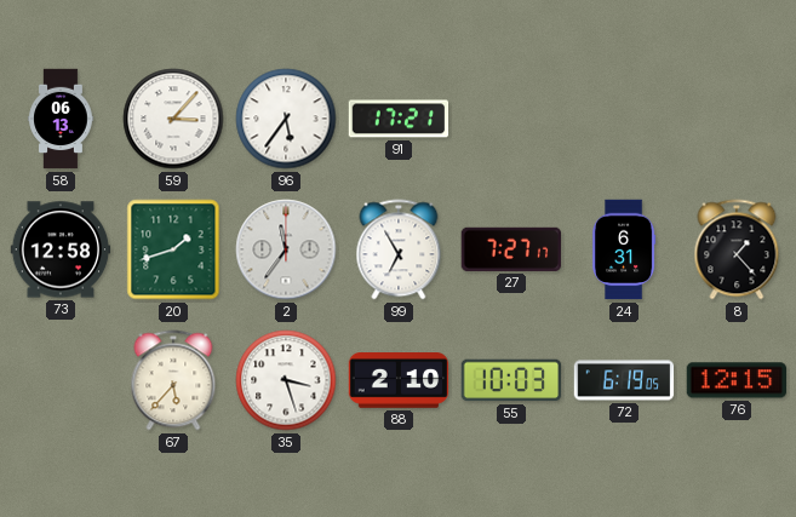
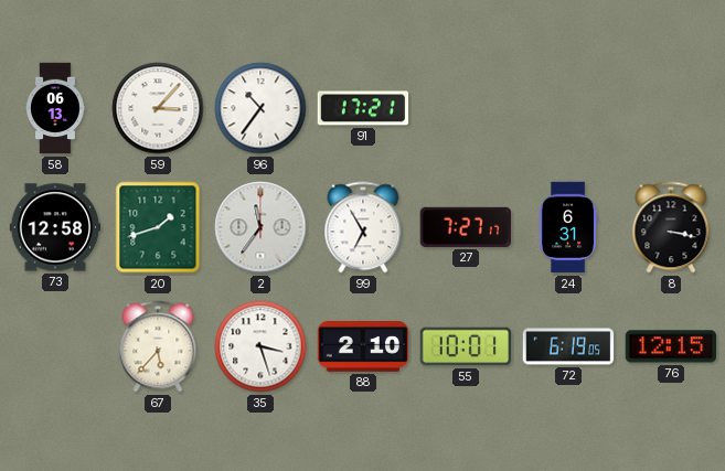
96: 5:36 -> 10:36
8: 1:23 -> 3:17
55: 10:03 -> 10:01
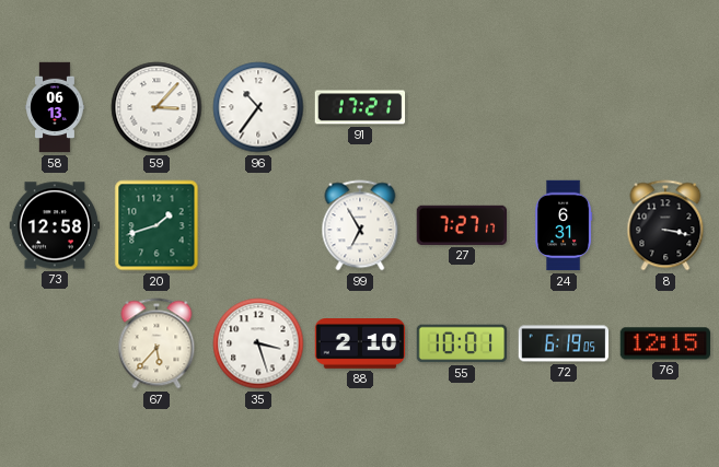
2: 11:36 -> none
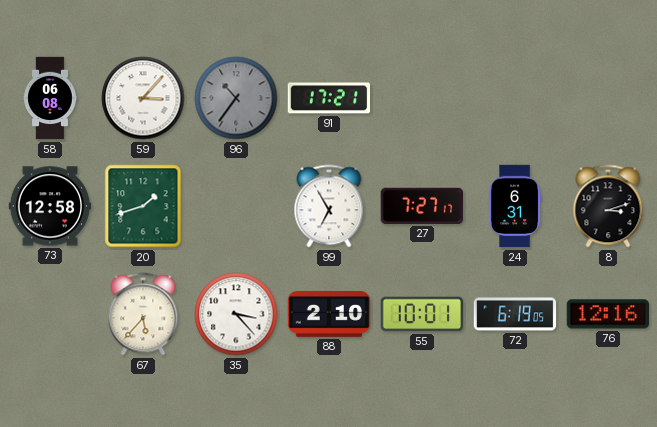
58: 06:13 -> 06:08
96 dial: white -> grey
8: 3:17 -> 3:12
35: 3:27 -> 3:23
76: 12:15 -> 12:16
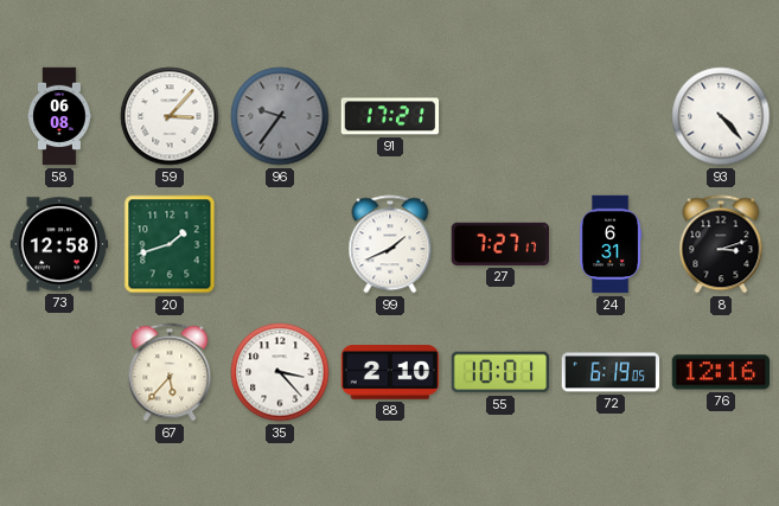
96: 10:36 -> 9:36
93: none -> 4:23
99: 6:55 -> 1:41
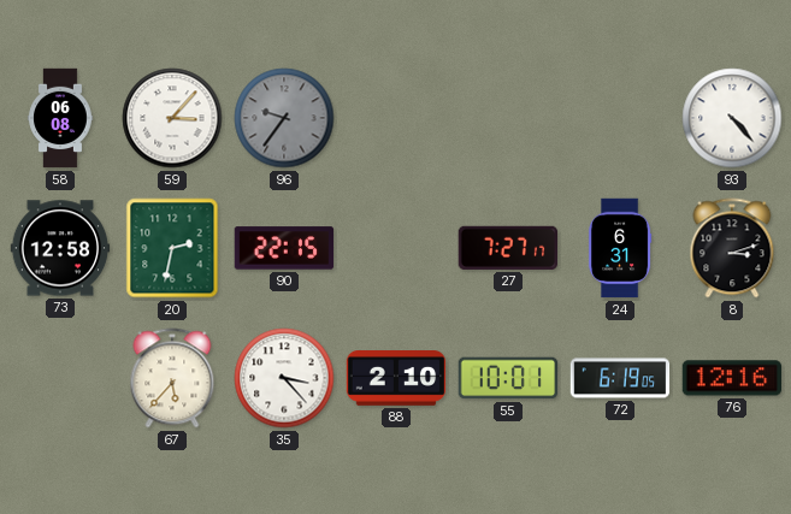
91: 17:21 -> none
20: 1:42 -> 2:32
90: none -> 22:15
99: 1:41 -> none
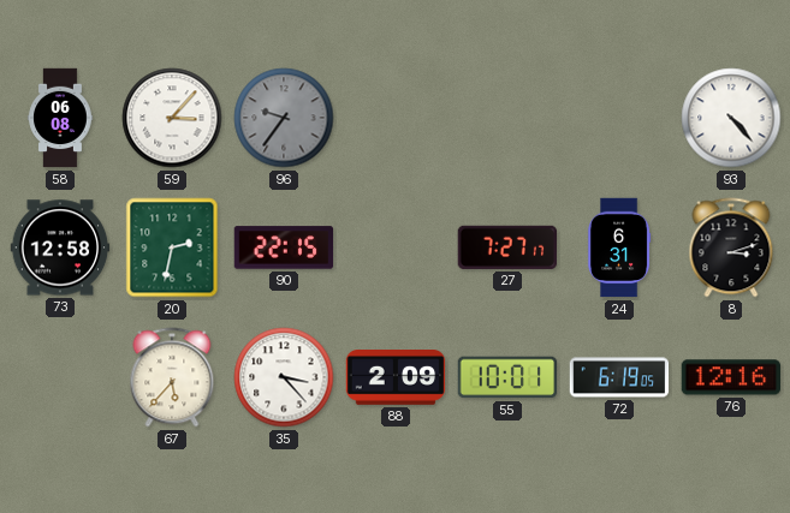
88: 2:10 -> 2:09
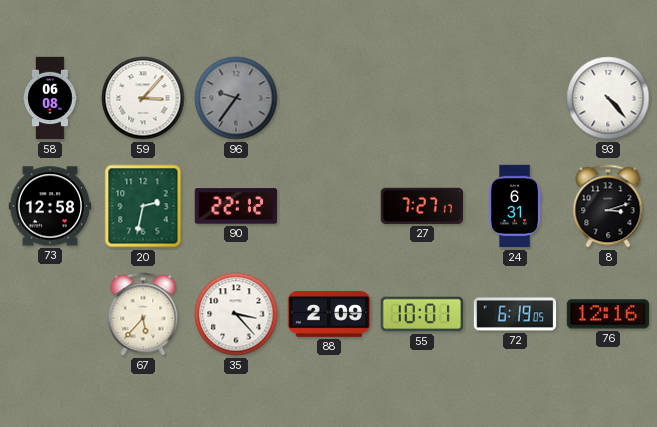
90: 22:15 -> 22:12
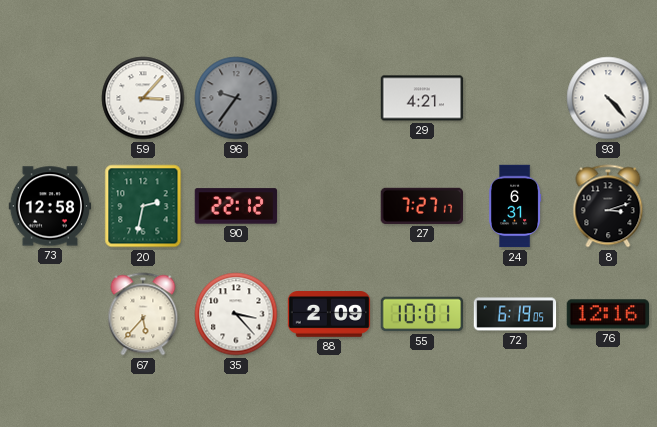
58: 06:08 -> none
29: none -> 4:21
